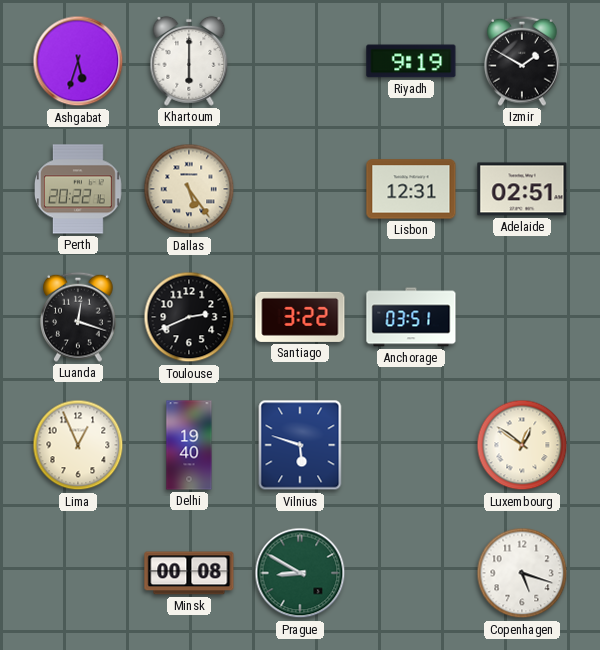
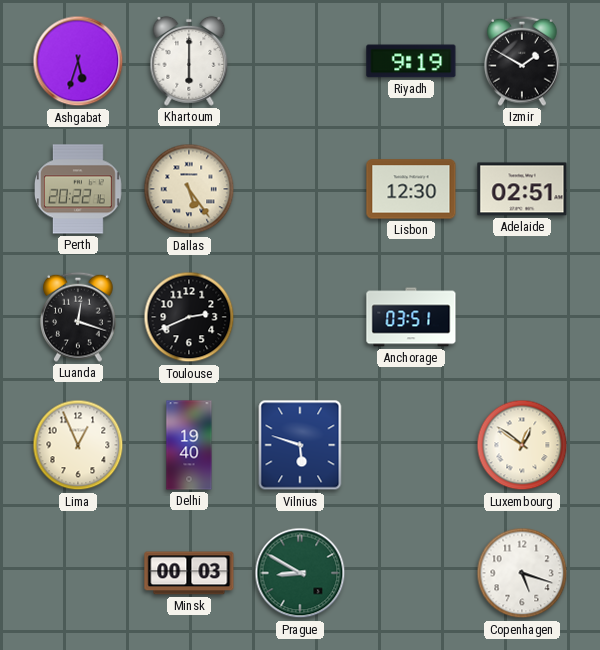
Lisbon: 12:31 -> 12:30
Santiago: 3:22 -> none
Minsk: 00:08 -> 00:03
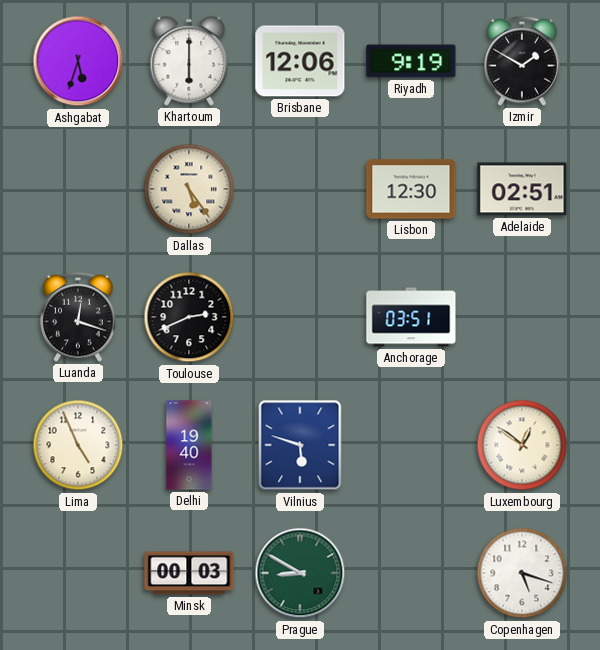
Brisbane: none -> 12:06
Perth: 20:22 -> none
Lima: 12:56 -> 4:56
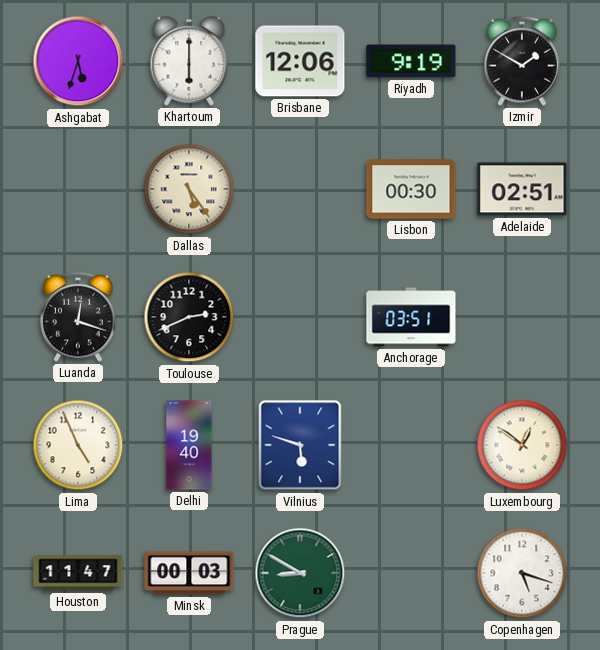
Lisbon: 12:30 -> 00:30
Houston: none -> 11:47
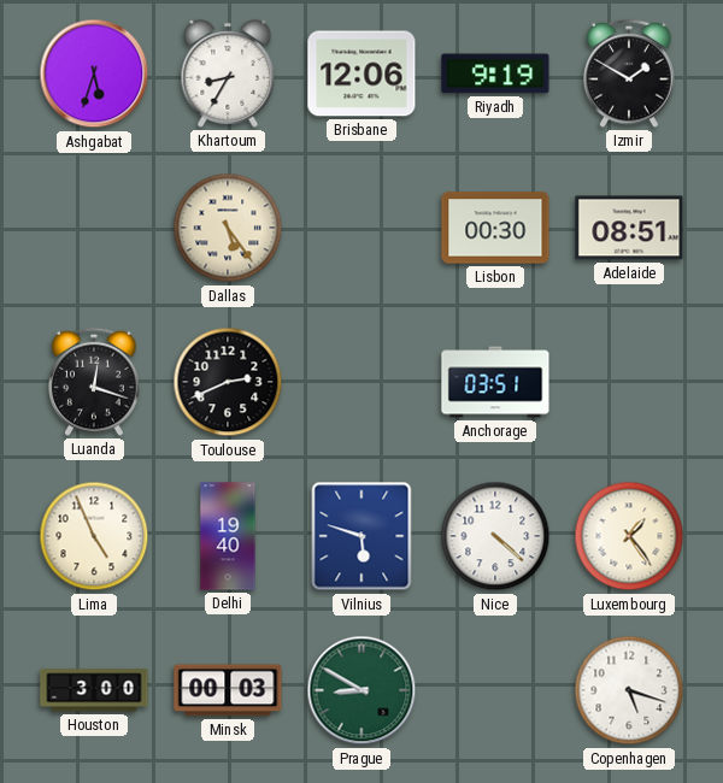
Khartoum: 6:00 -> 8:35
Adelaide: 02:51 -> 08:51
Nice: none -> 4:22
Luxembourg: 12:51 -> 1:24
Houston: 11:47 -> 3:00
